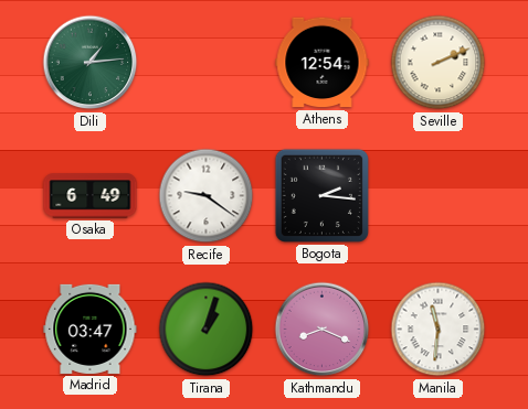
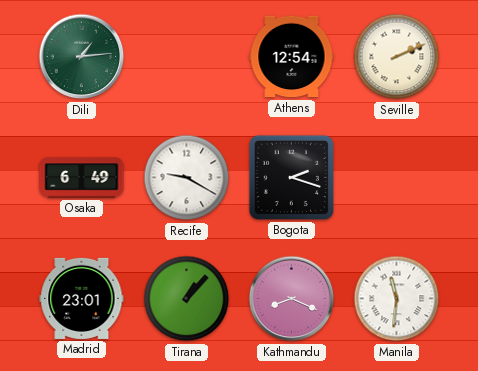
Recife: 9:21 -> 9:20
Bogota: 2:16 -> 2:18
Madrid: 03:47 -> 23:01
Tirana: 1:03 -> 1:07
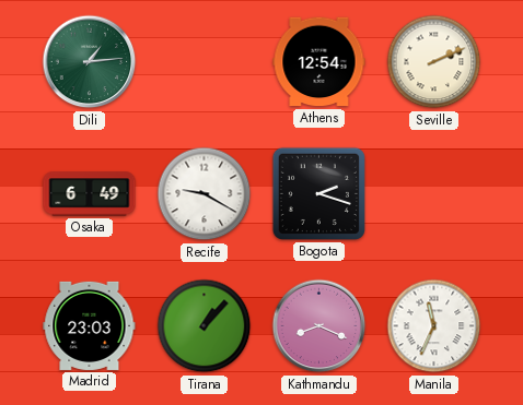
Madrid: 23:01 -> 23:03
Manila: 11:31 -> 11:34
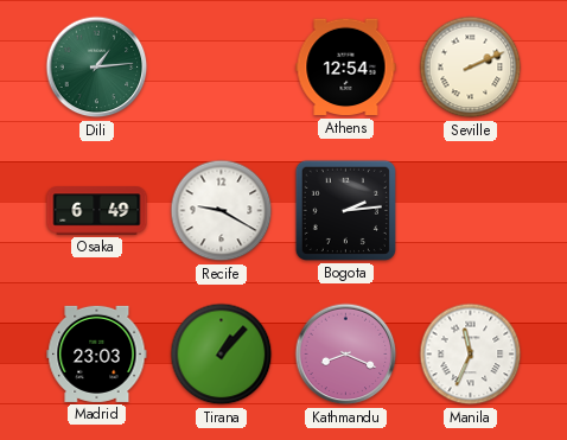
Bogota: 2:18 -> 2:14
